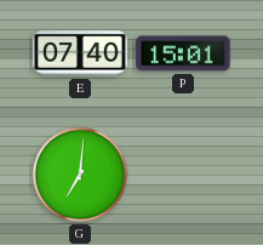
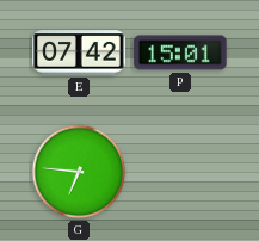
E: 07:40 -> 07:42
G: 7:01 -> 6:46
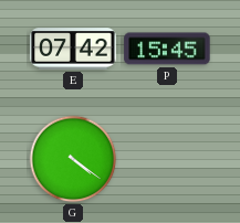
P: 15:01 -> 15:45
G: 6:46 -> 4:21
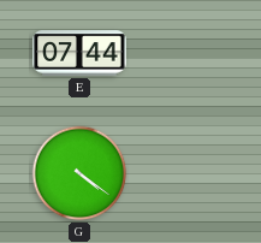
E: 07:42 -> 07:44
P: 15:45 -> none
